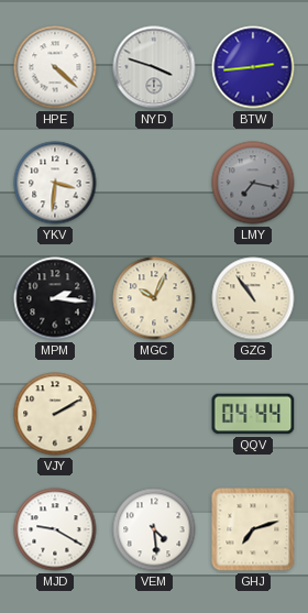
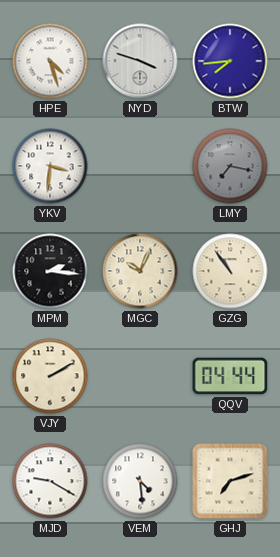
HPE: 4:22 -> 4:27
BTW: 2:44 -> 7:44
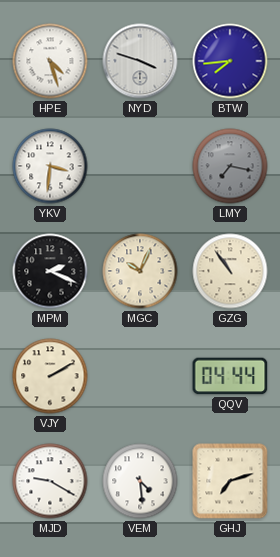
MPM: 2:16 -> 2:19
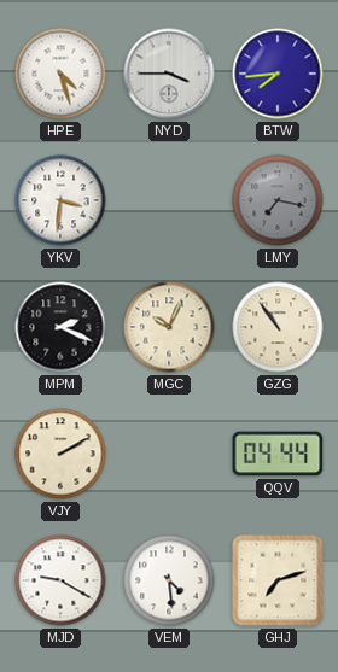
NYD: 3:48 -> 3:45
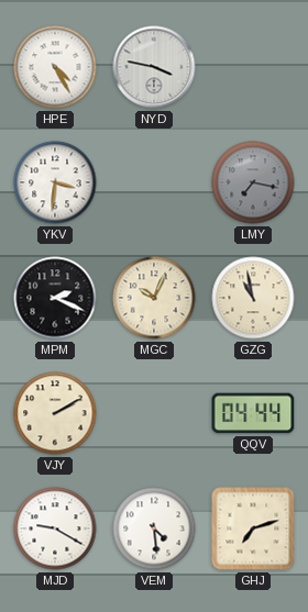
HPE: 4:27 -> 4:25
NYD: 3:45 -> 3:47
BTW: 7:44 -> none
GZG: 10:54 -> 10:58
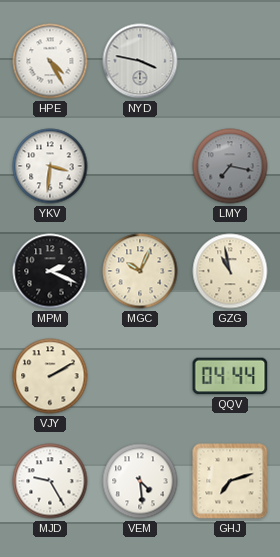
MJD: 9:20 -> 9:25
